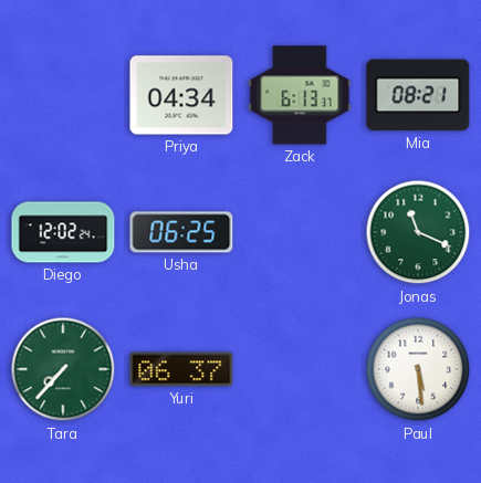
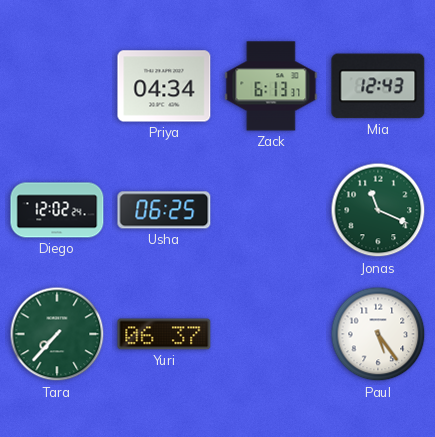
Mia: 08:21 -> 12:43
Paul: 5:29 -> 5:24
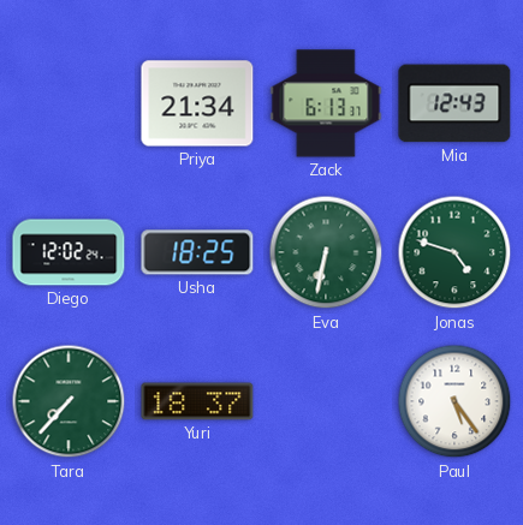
Priya: 04:34 -> 21:34
Usha: 06:25 -> 18:25
Eva: none -> 6:32
Jonas: 11:19 -> 4:48
Yuri: 06:37 -> 18:37
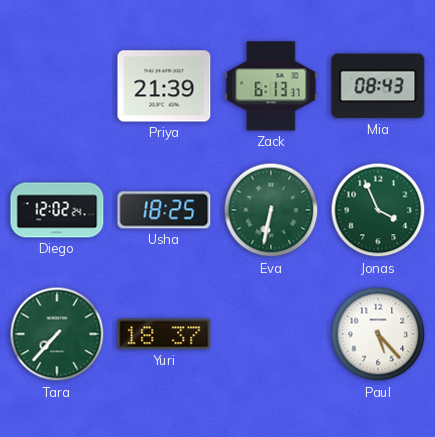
Priya: 21:34 -> 21:39
Mia: 12:43 -> 08:43
Jonas: 4:48 -> 3:56
Paul: 5:24 -> 5:23
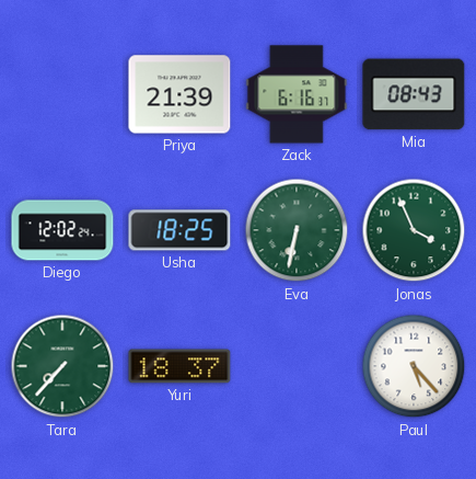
Zack: 6:13 -> 6:16
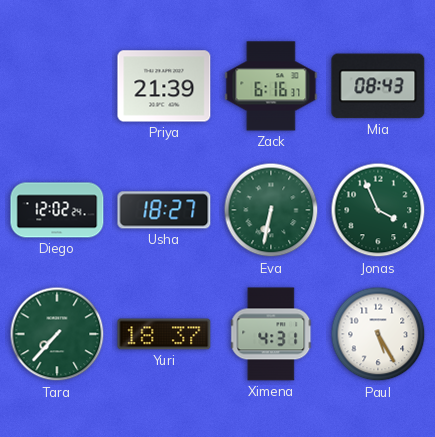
Usha: 18:25 -> 18:27
Ximena: none -> 4:31
Paul: 5:23 -> 5:25
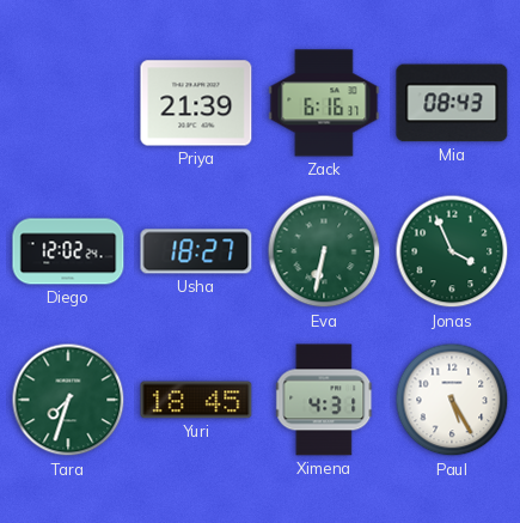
Tara: 7:37 -> 7:33
Yuri: 18:37 -> 18:45
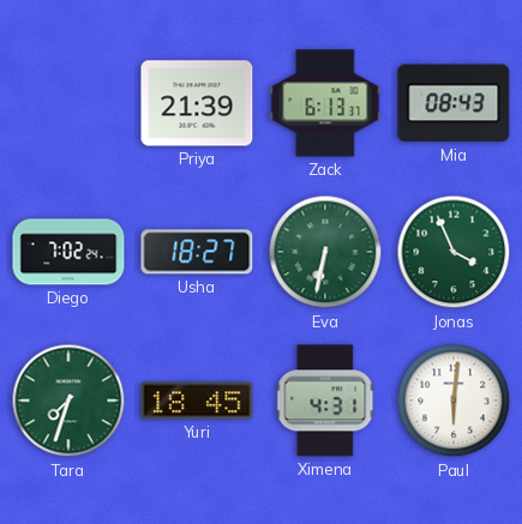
Zack: 6:16 -> 6:13
Diego: 12:02 -> 7:02
Paul: 5:25 -> 6:01
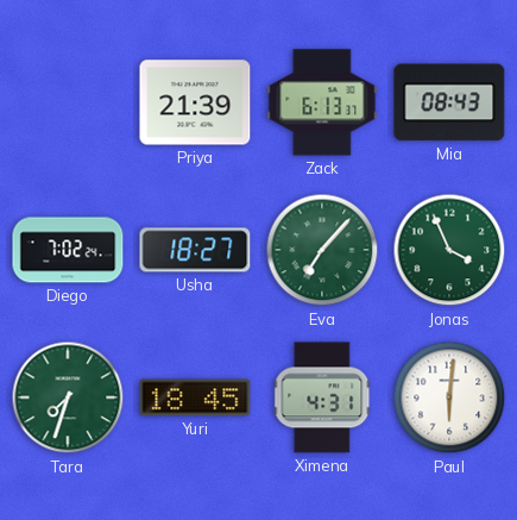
Eva: 6:32 -> 7:07
